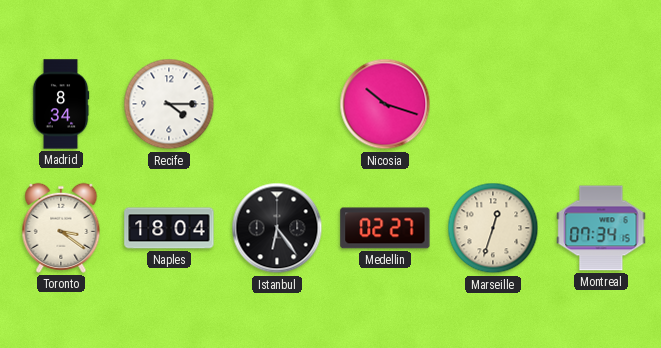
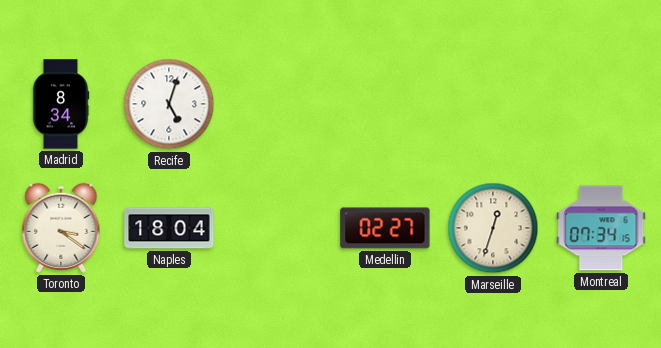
Recife: 4:15 -> 5:03
Nicosia: 10:18 -> none
Istanbul: 6:24 -> none
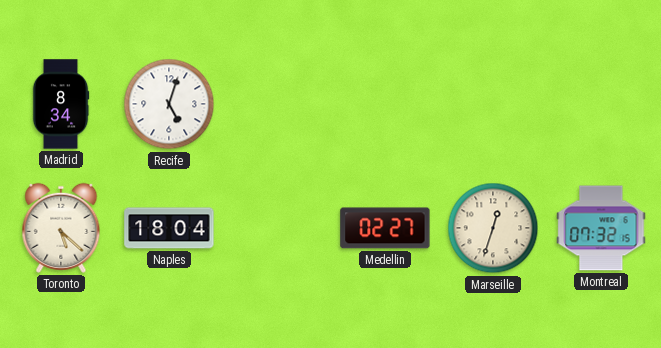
Toronto: 3:21 -> 5:22
Montreal: 07:34 -> 07:32
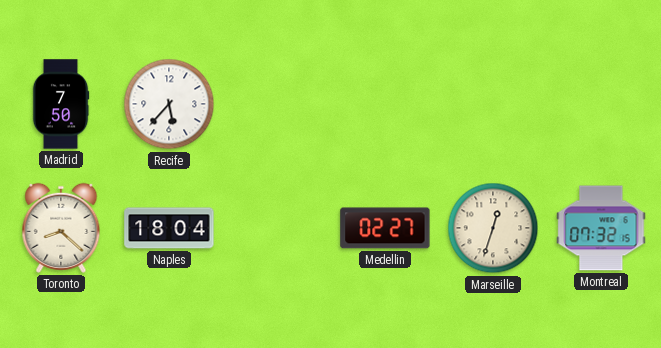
Madrid: 8:34 -> 7:50
Recife: 5:03 -> 5:37
Toronto: 5:22 -> 8:22
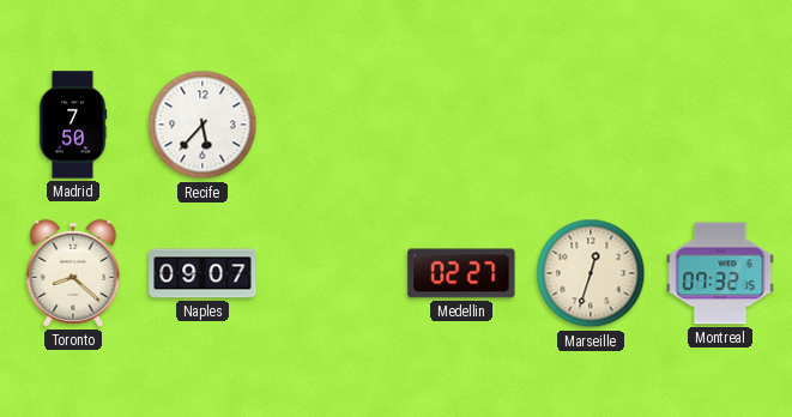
Naples: 18:04 -> 09:07
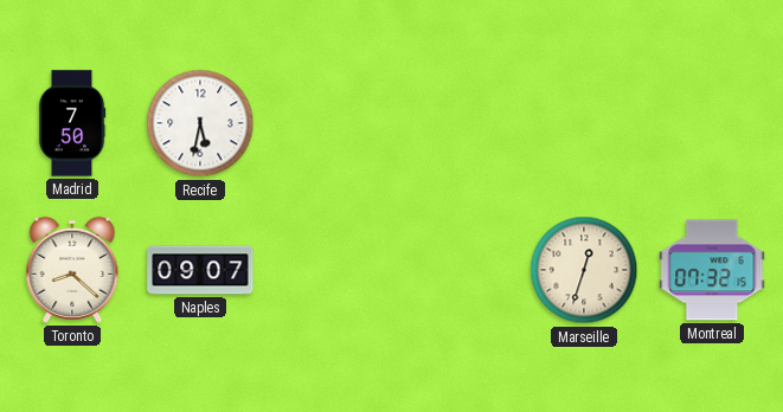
Recife: 5:37 -> 5:32
Medellin: 02:27 -> none
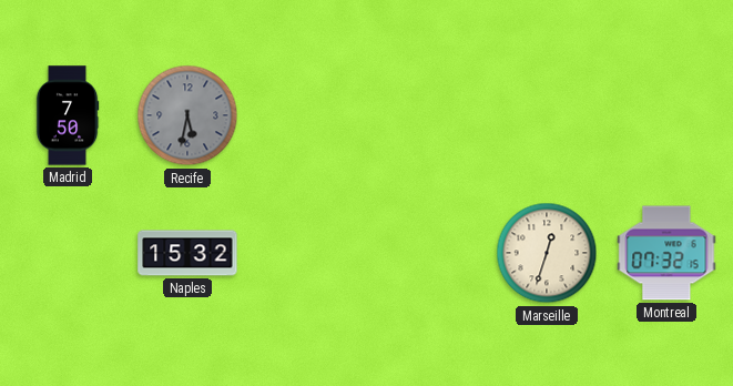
Recife dial: white -> grey
Toronto: 8:22 -> none
Naples: 09:07 -> 15:32
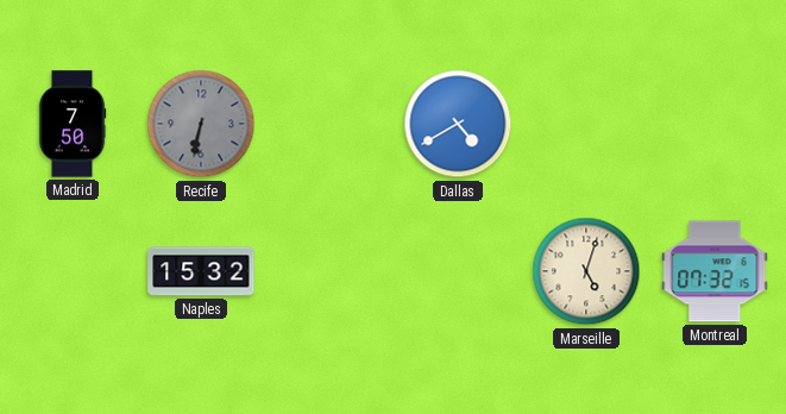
Recife: 5:32 -> 6:32
Dallas: none -> 4:40
Marseille: 12:33 -> 5:03
